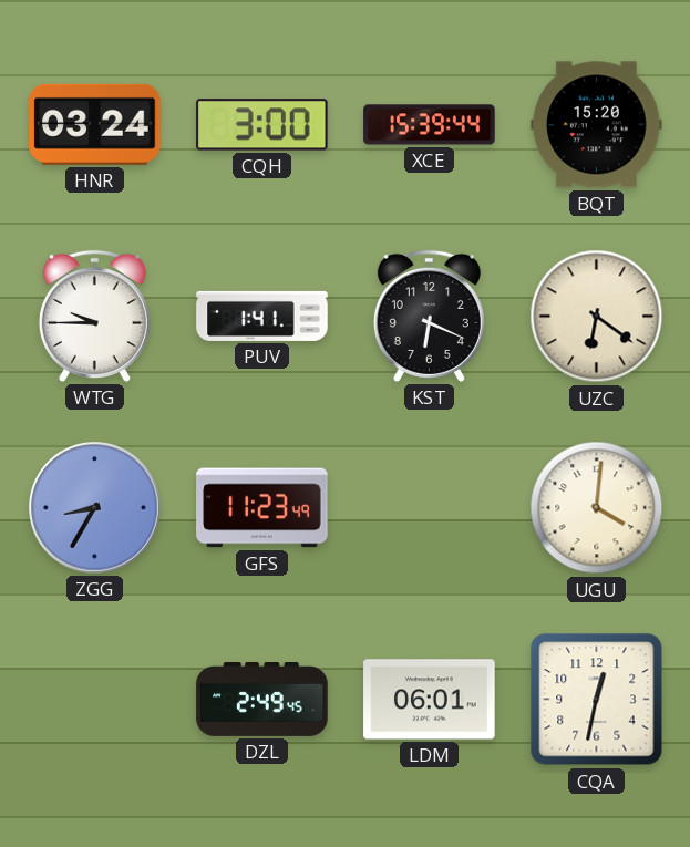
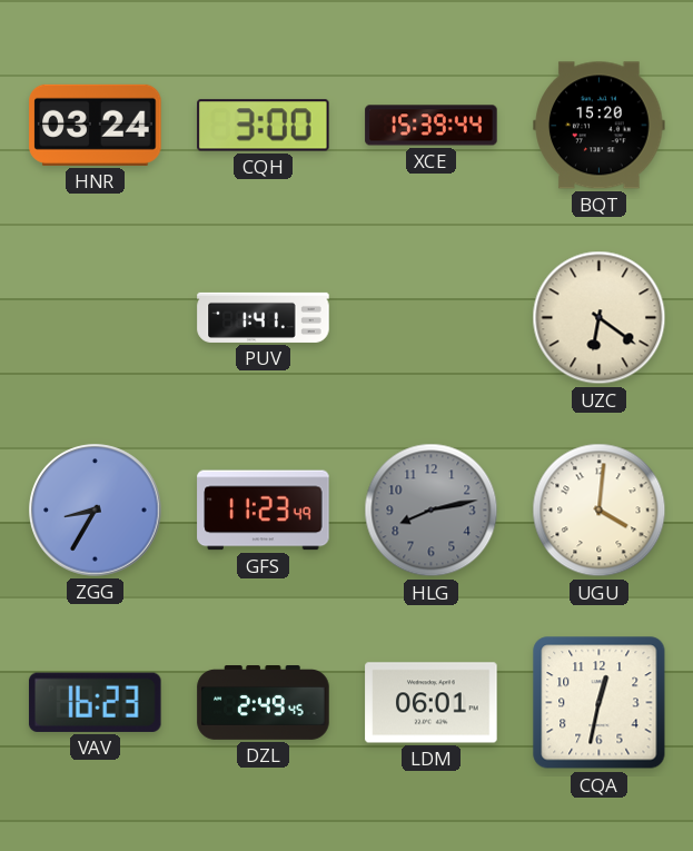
WTG: 9:45 -> none
KST: 6:19 -> none
HLG: none -> 8:13
VAV: none -> 16:23
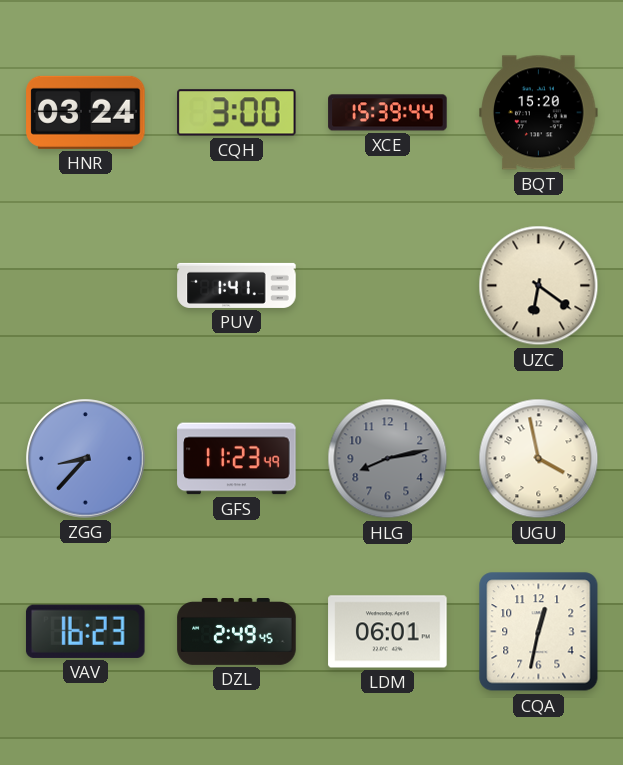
ZGG: 8:35 -> 8:37
UGU: 4:01 -> 3:58
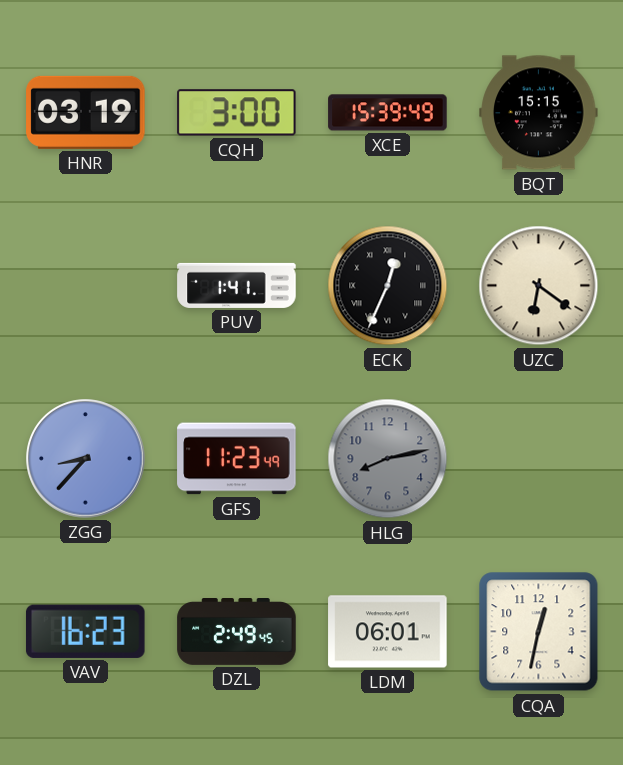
HNR: 03:24 -> 03:19
XCE: 15:39:44 -> 15:39:49
BQT: 15:20 -> 15:15
ECK: none -> 12:34
UGU: 3:58 -> none
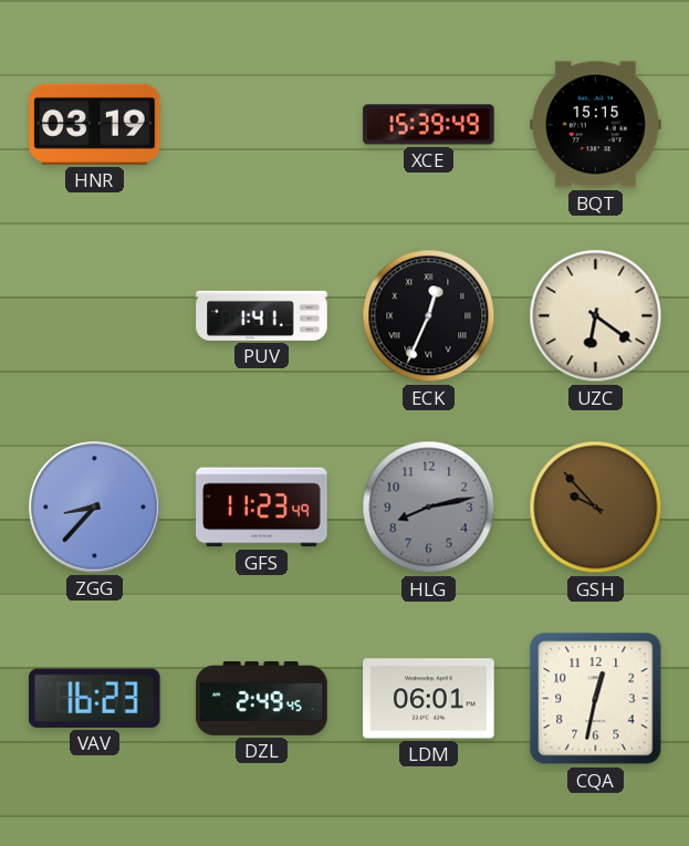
CQH: 3:00 -> none
GSH: none -> 9:53
